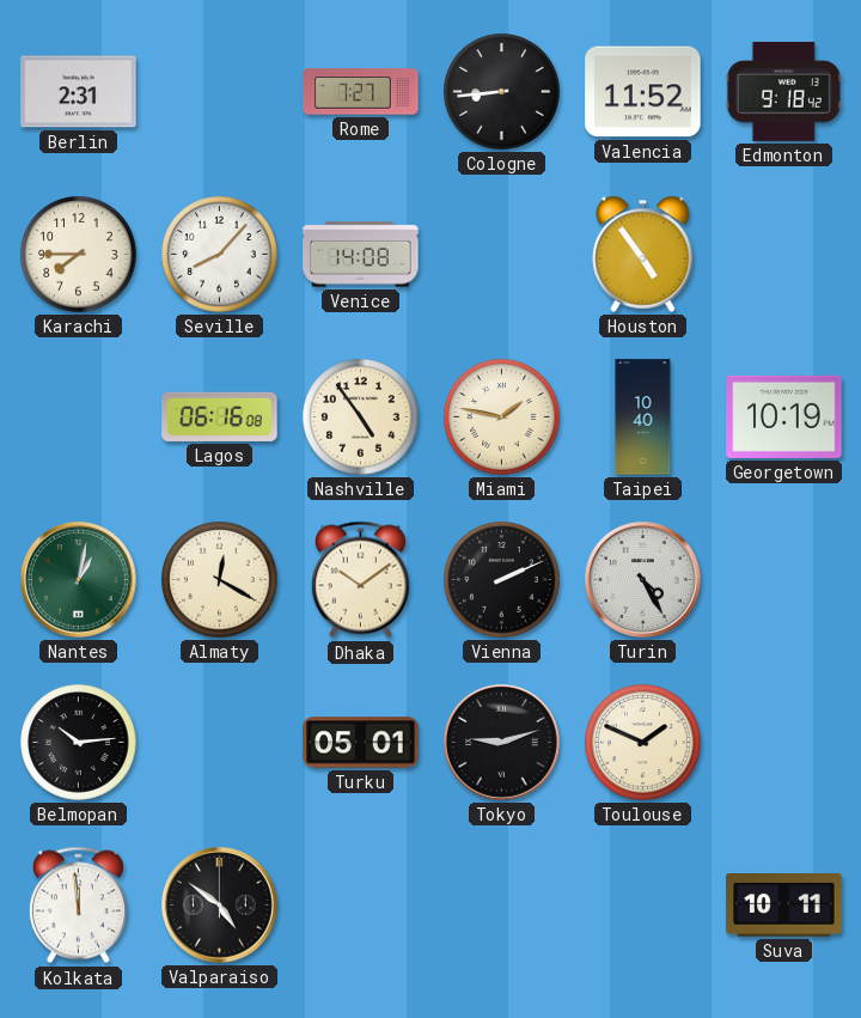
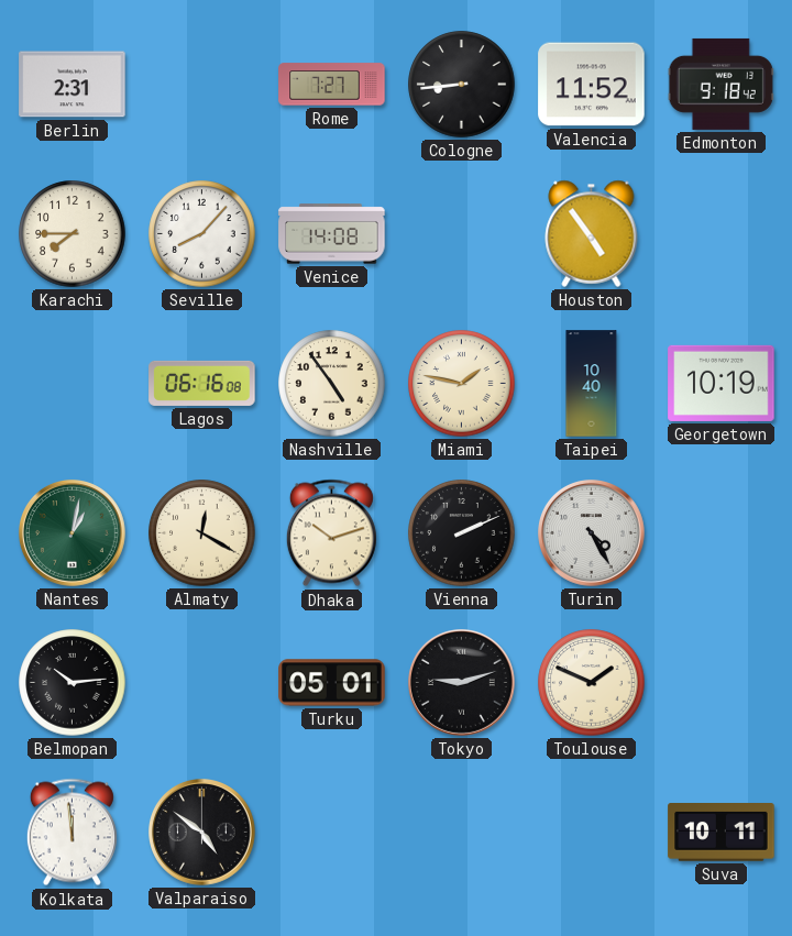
Dhaka: 10:09 -> 10:12
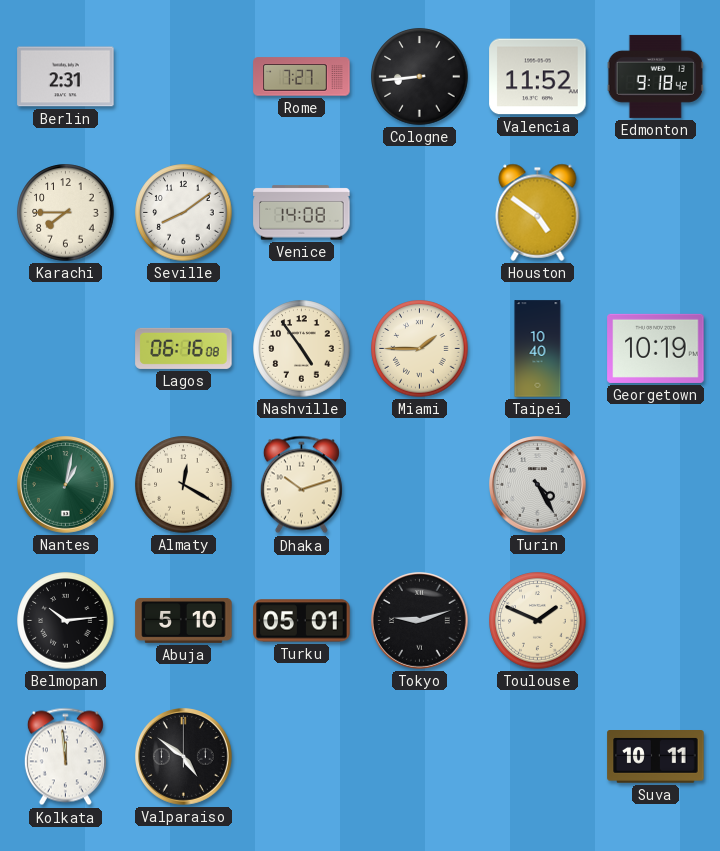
Seville: 8:07 -> 8:09
Houston: 4:54 -> 4:51
Miami: 1:47 -> 1:45
Vienna: 2:11 -> none
Abuja: none -> 5:10
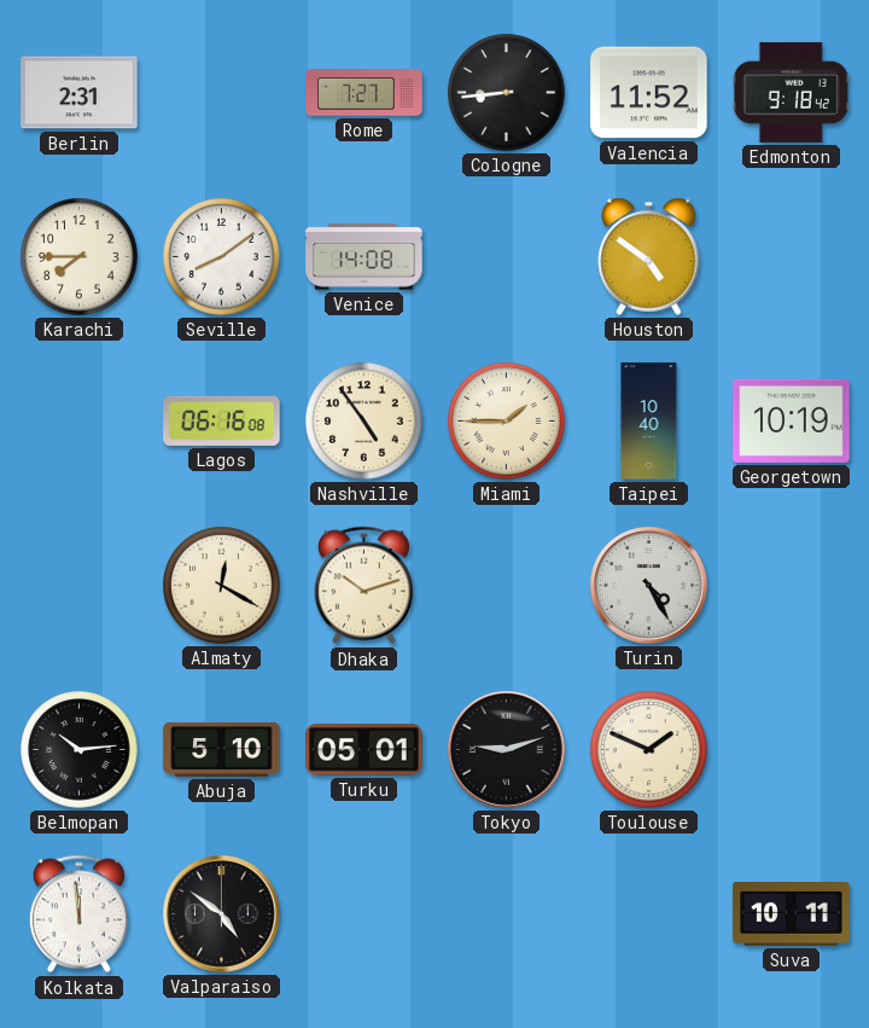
Nantes: 1:02 -> none
